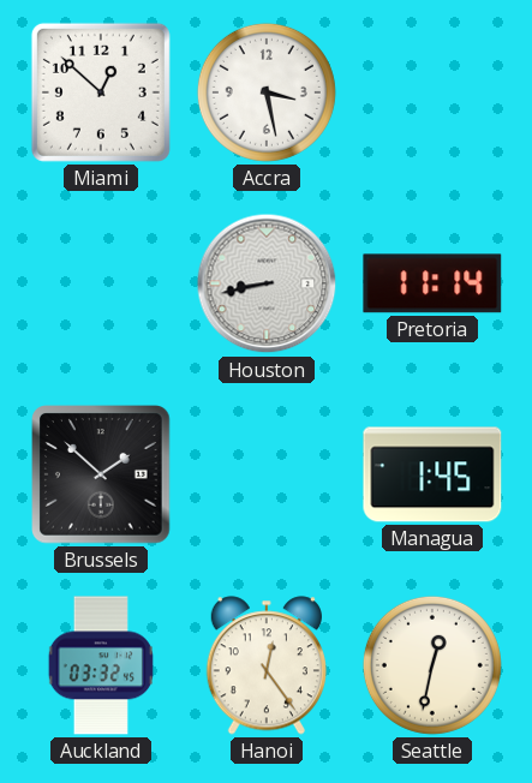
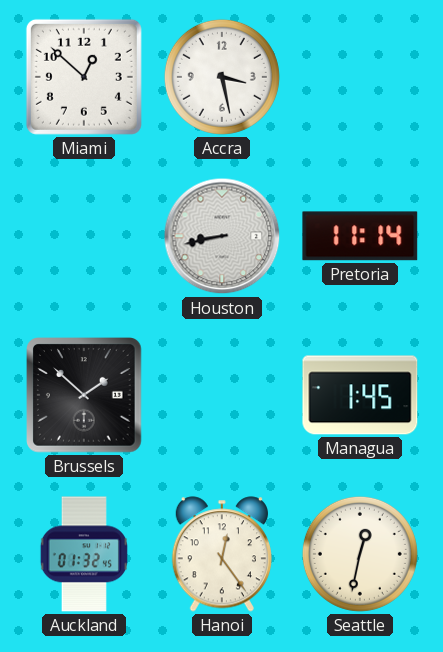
Auckland: 03:32 -> 01:32
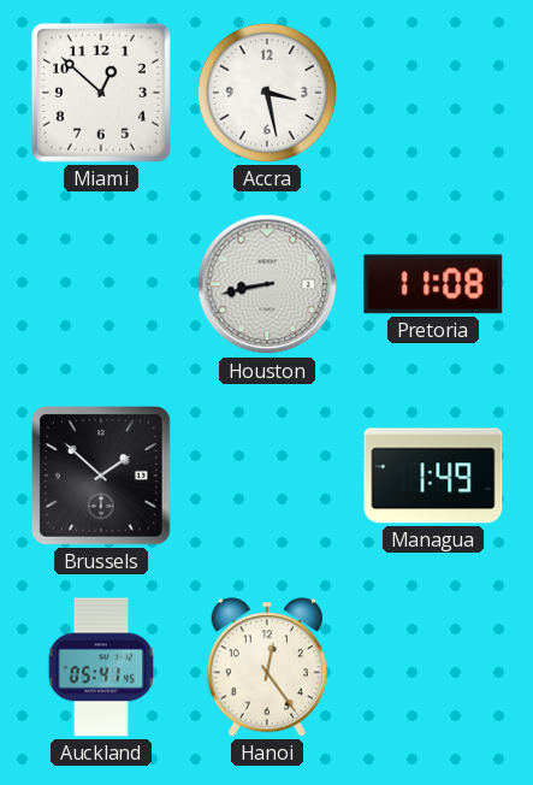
Pretoria: 11:14 -> 11:08
Managua: 1:45 -> 1:49
Auckland: 01:32 -> 05:41
Seattle: 12:32 -> none
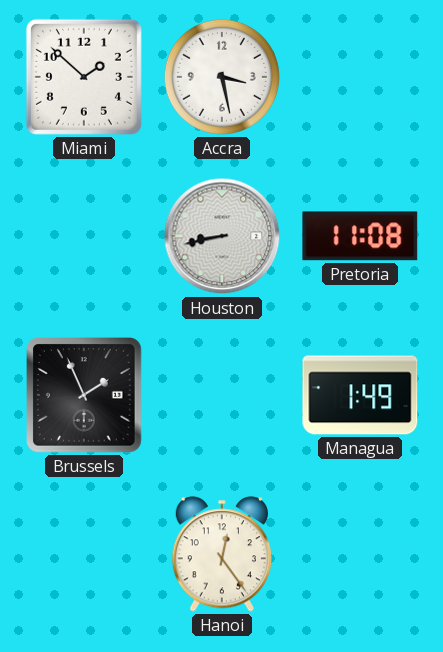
Miami: 12:52 -> 1:52
Brussels: 1:52 -> 1:56
Auckland: 05:41 -> none
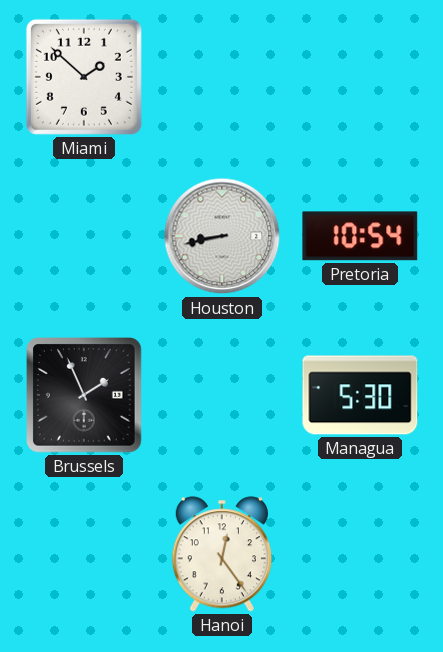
Accra: 3:28 -> none
Pretoria: 11:08 -> 10:54
Managua: 1:49 -> 5:30
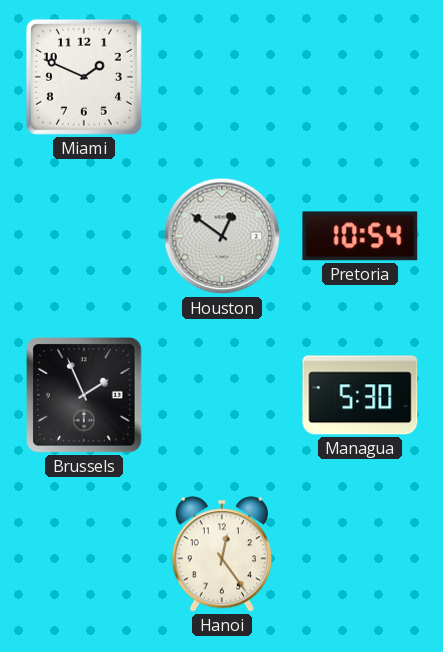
Miami: 1:52 -> 1:49
Houston: 8:43 -> 12:51
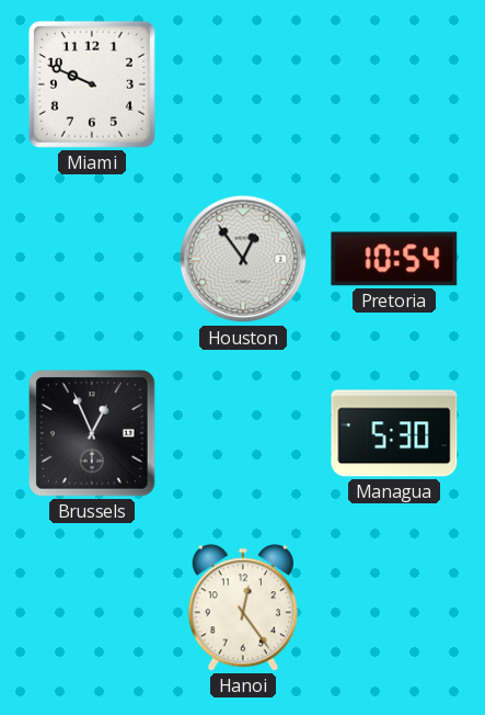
Miami: 1:49 -> 9:49
Houston: 12:51 -> 12:54
Brussels: 1:56 -> 12:56
